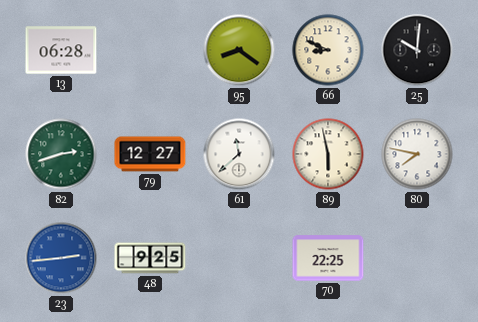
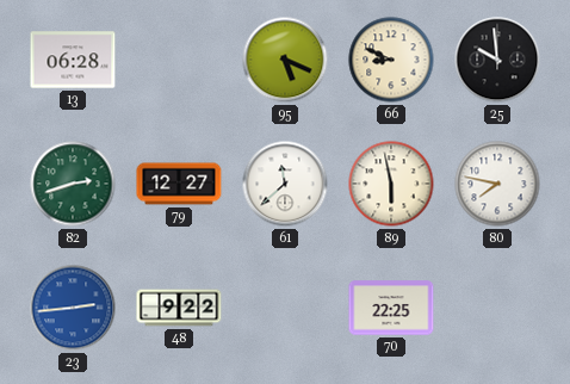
95: 8:21 -> 5:19
25: 10:01 -> 9:59
48: 9:25 -> 9:22
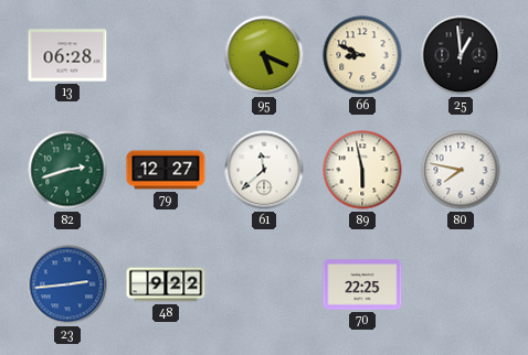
25: 9:59 -> 12:59
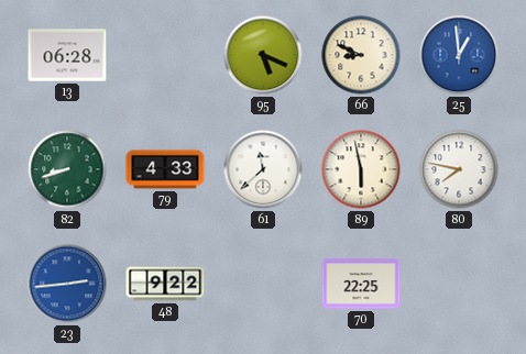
25 dial: black -> blue
82: 2:42 -> 8:42
79: 12:27 -> 4:33
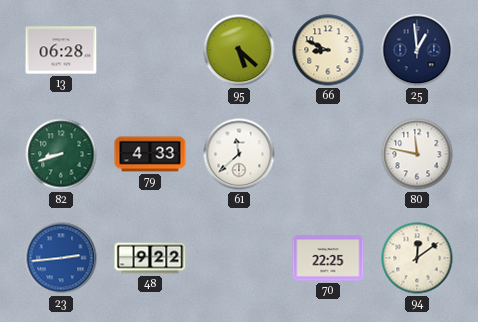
95: 5:19 -> 5:22
25 dial: blue -> navy
89: 5:58 -> none
80: 7:47 -> 11:47
94: none -> 12:09
